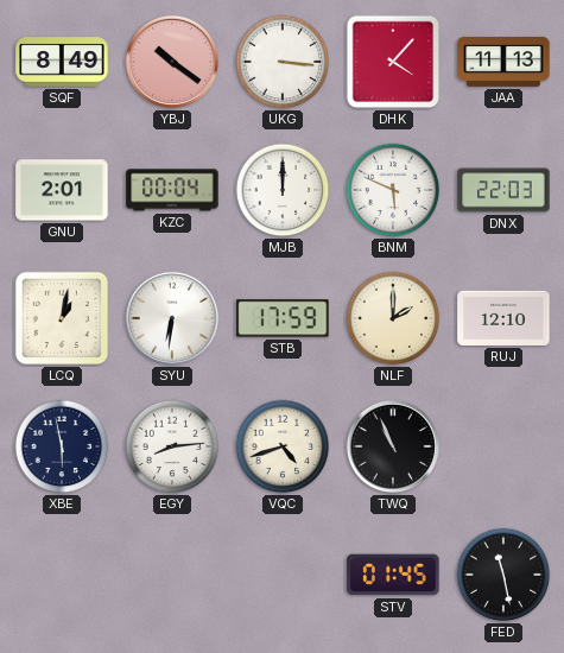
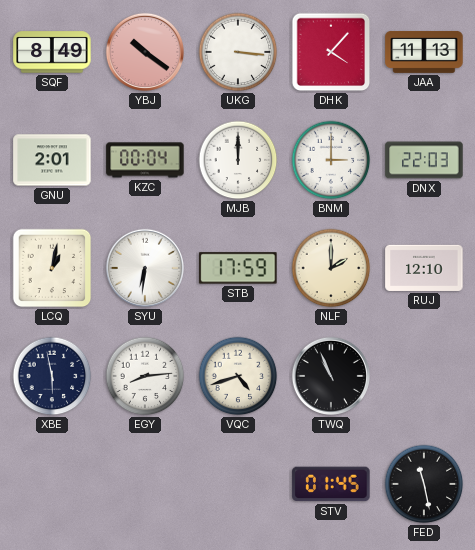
BNM: 5:49 -> 3:00
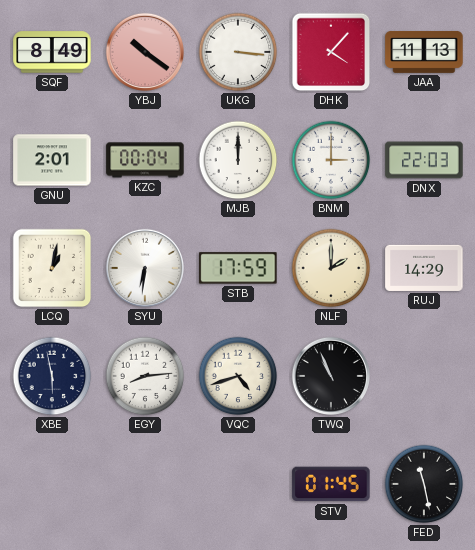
RUJ: 12:10 -> 14:29
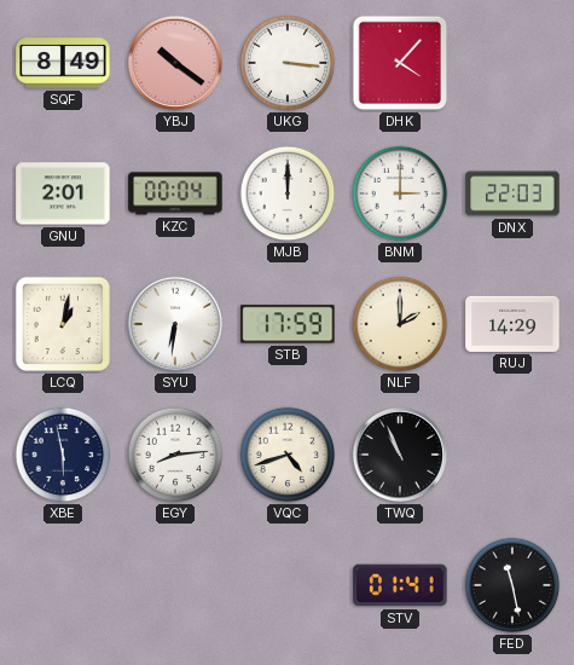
JAA: 11:13 -> none
STV: 01:45 -> 01:41
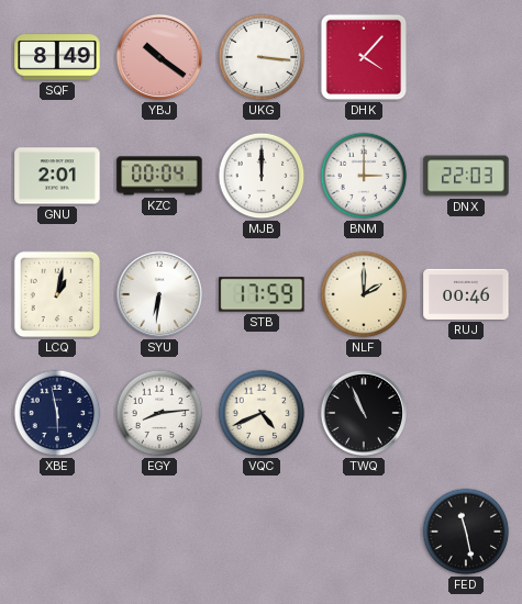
RUJ: 14:29 -> 00:46
VQC: 4:42 -> 4:41
STV: 01:41 -> none
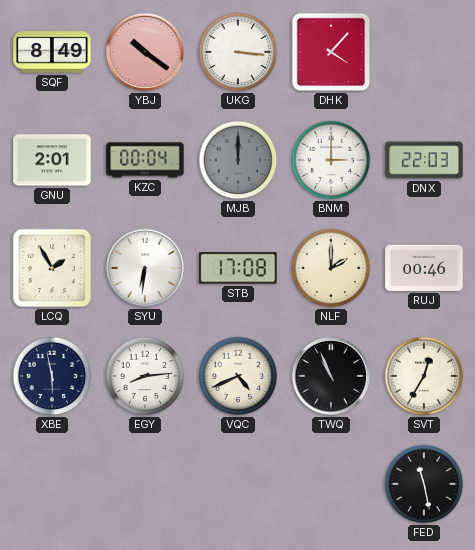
MJB dial: white -> grey
LCQ: 1:02 -> 1:55
STB: 17:59 -> 17:08
SVT: none -> 12:35
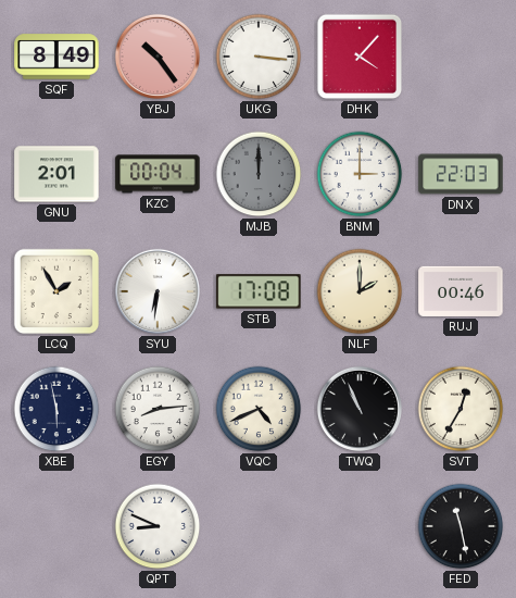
YBJ: 10:21 -> 10:24
QPT: none -> 8:49
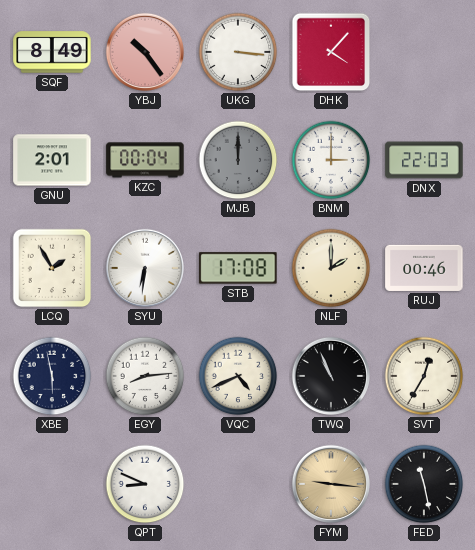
FYM: none -> 9:16
